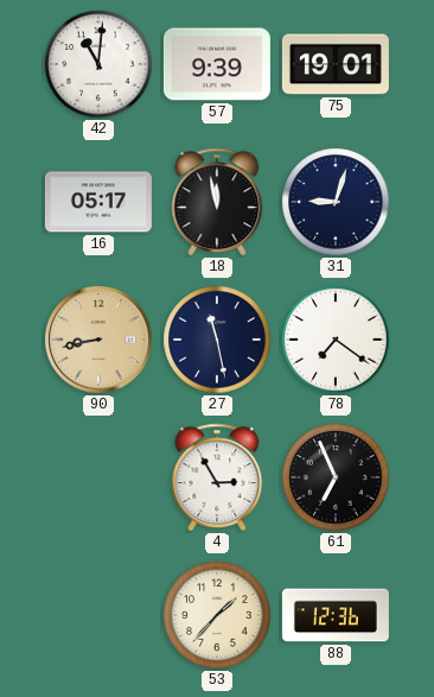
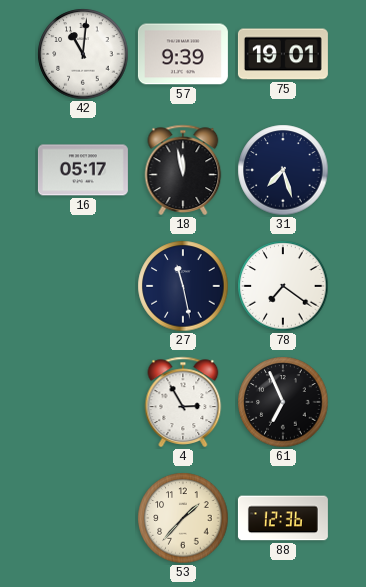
31: 9:03 -> 7:27
90: 8:43 -> none
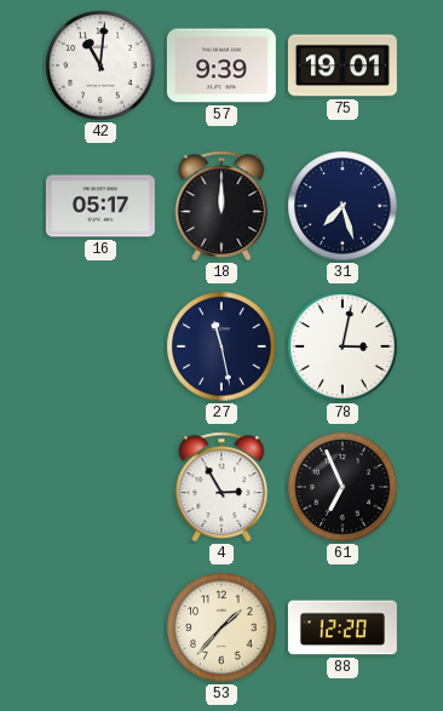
18: 11:58 -> 12:00
78: 7:21 -> 3:02
88: 12:36 -> 12:20
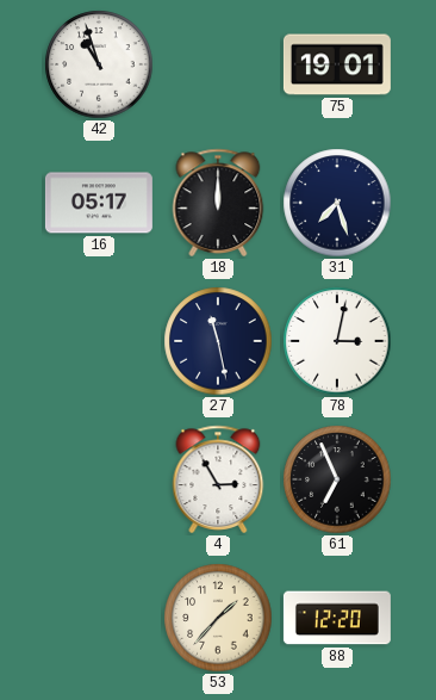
42: 11:01 -> 10:57
57: 9:39 -> none
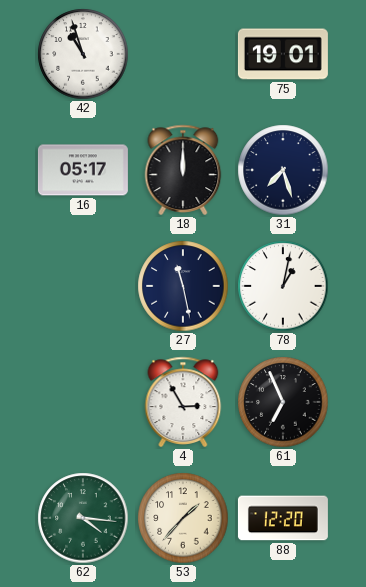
78: 3:02 -> 1:02
62: none -> 4:16
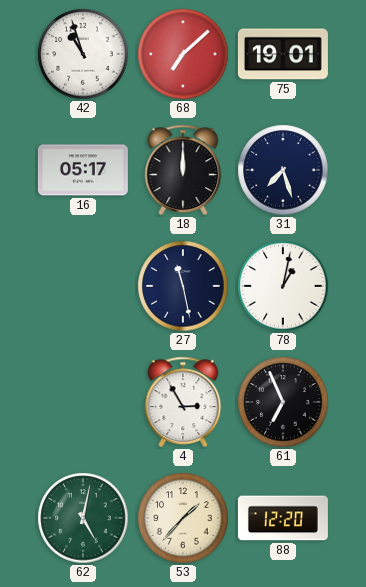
68: none -> 7:08
62: 4:16 -> 5:02
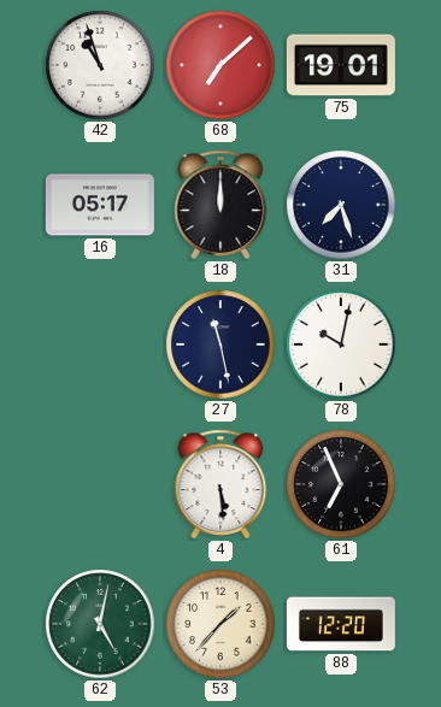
78: 1:02 -> 10:02
4: 2:55 -> 5:29
